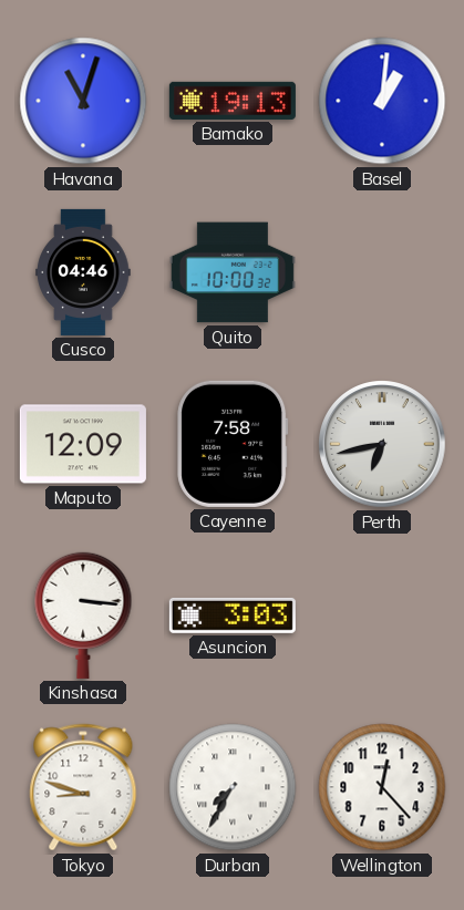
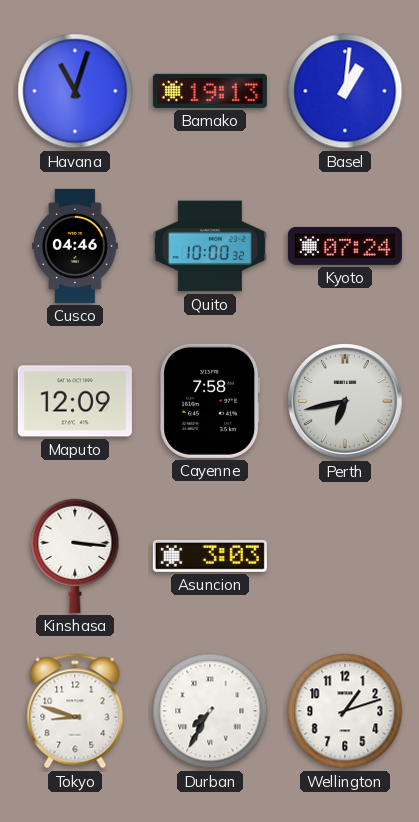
Kyoto: none -> 07:24
Wellington: 12:23 -> 1:12
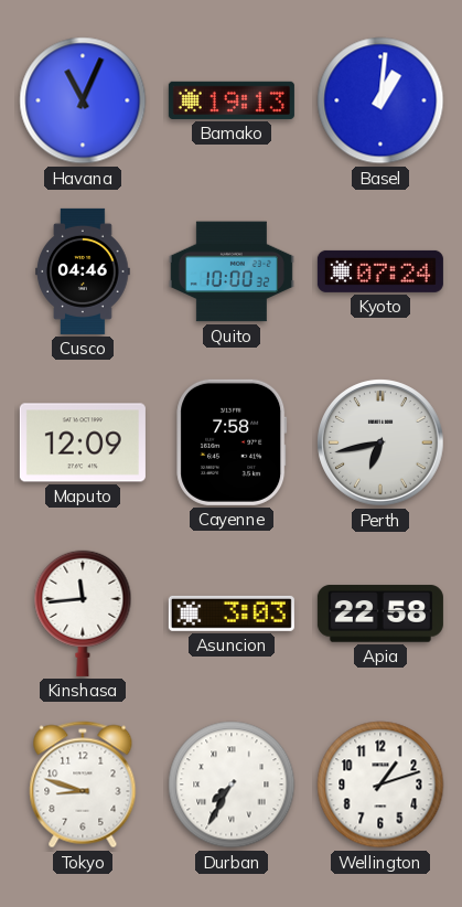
Havana: 11:03 -> 11:04
Kinshasa: 3:16 -> 11:44
Apia: none -> 22:58
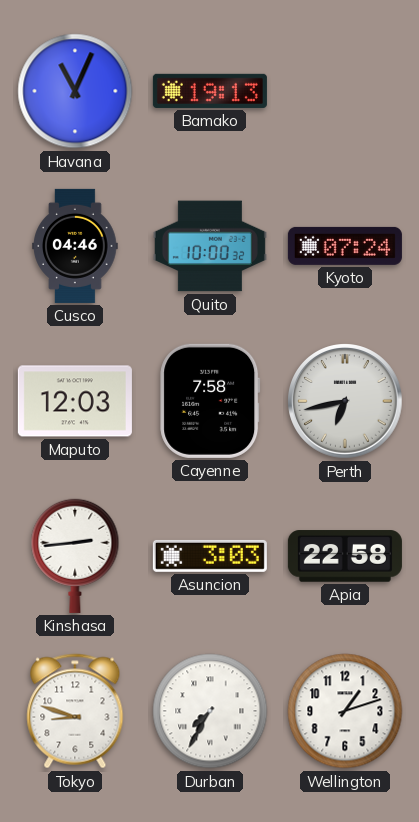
Basel: 1:01 -> none
Maputo: 12:09 -> 12:03
Kinshasa: 11:44 -> 2:44
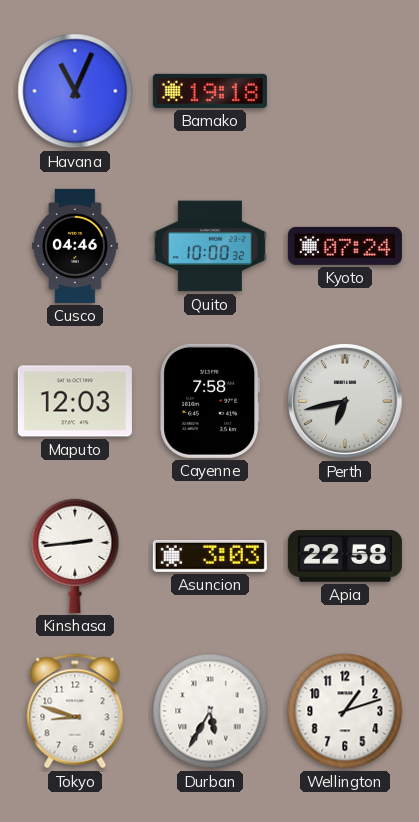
Bamako: 19:13 -> 19:18
Durban: 7:35 -> 5:35
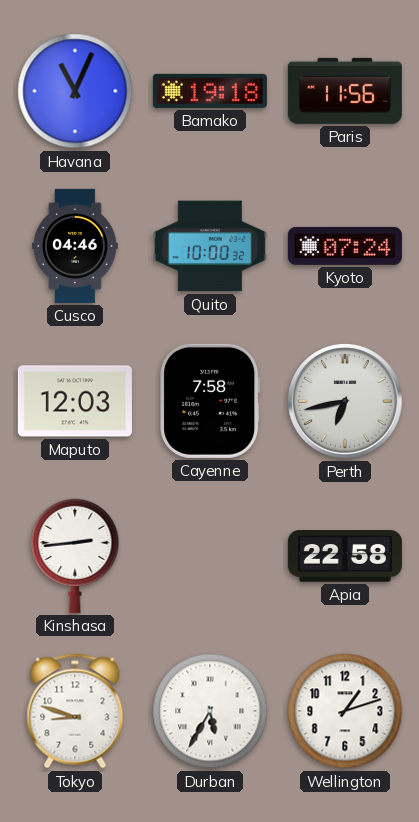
Paris: none -> 11:56
Asuncion: 3:03 -> none
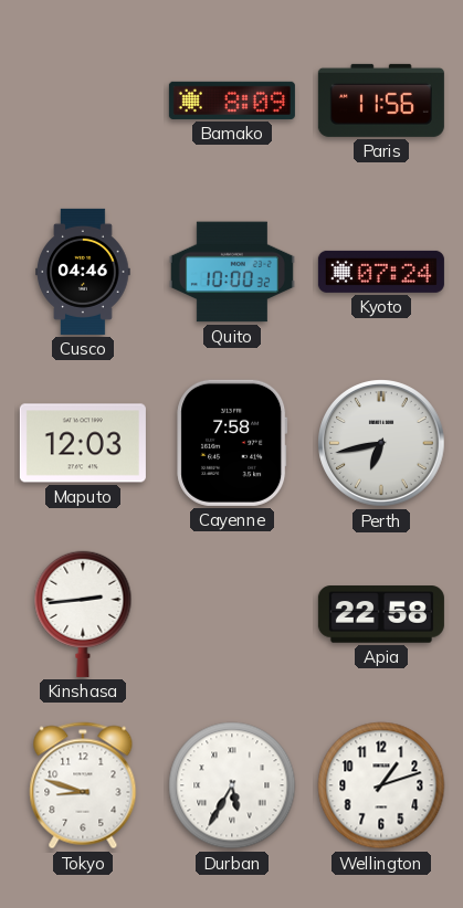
Havana: 11:04 -> none
Bamako: 19:18 -> 8:09
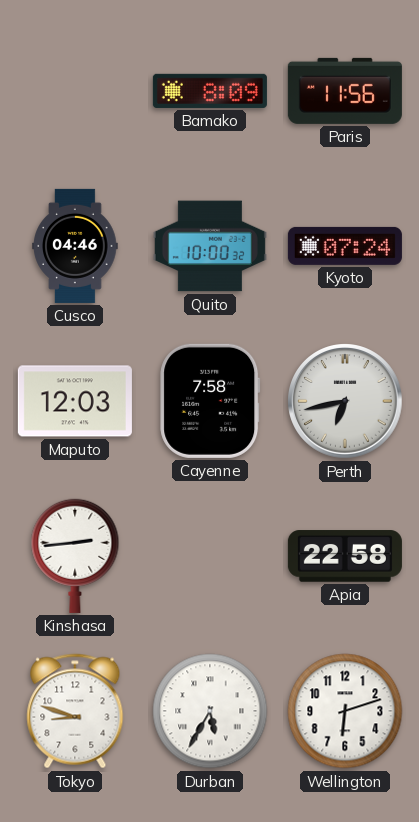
Wellington: 1:12 -> 6:12
